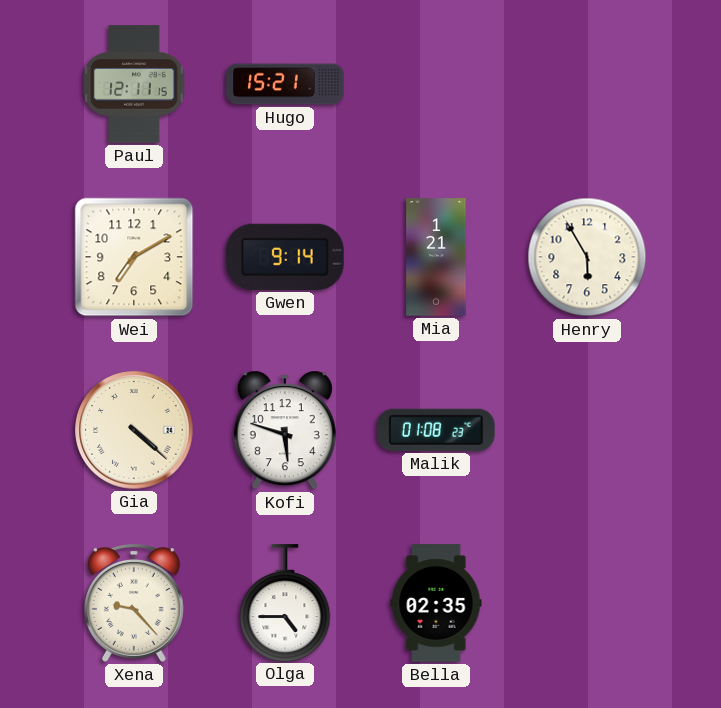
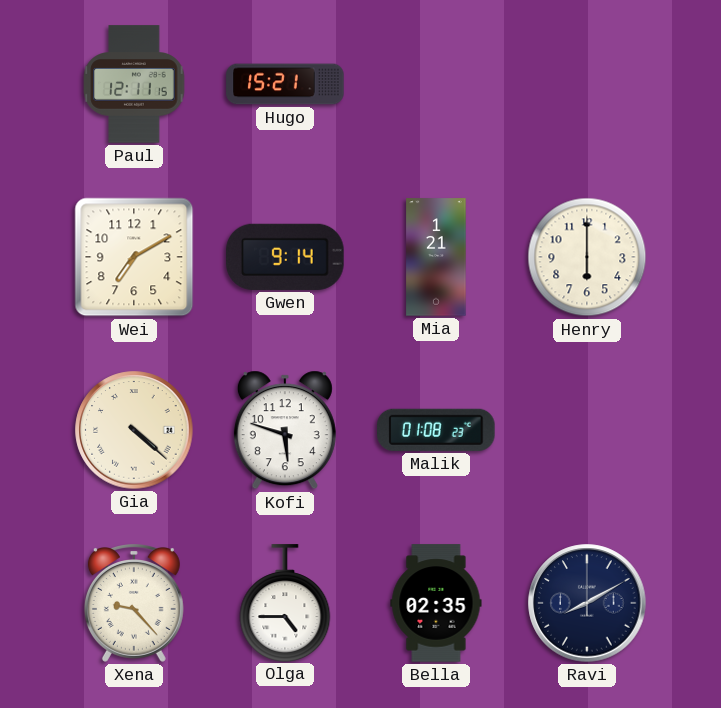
Henry: 5:55 -> 6:00
Ravi: none -> 8:10
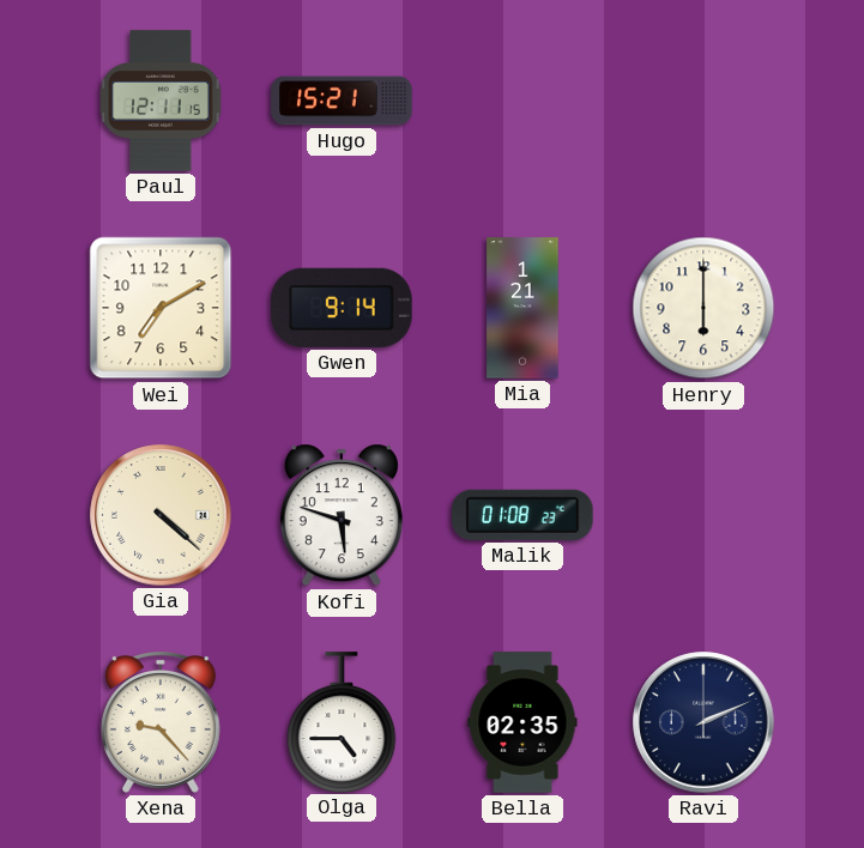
Ravi: 8:10 -> 2:11
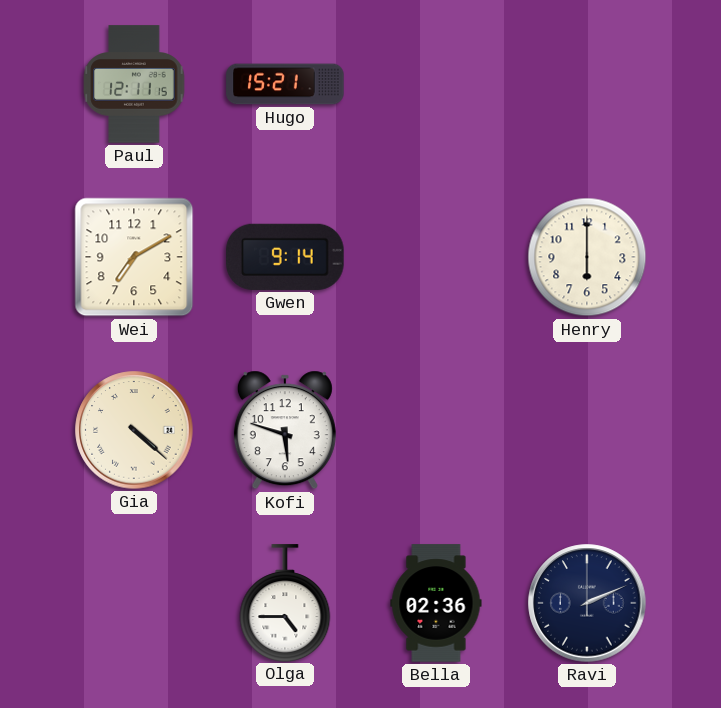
Mia: 1:21 -> none
Malik: 01:08 -> none
Xena: 9:23 -> none
Bella: 02:35 -> 02:36
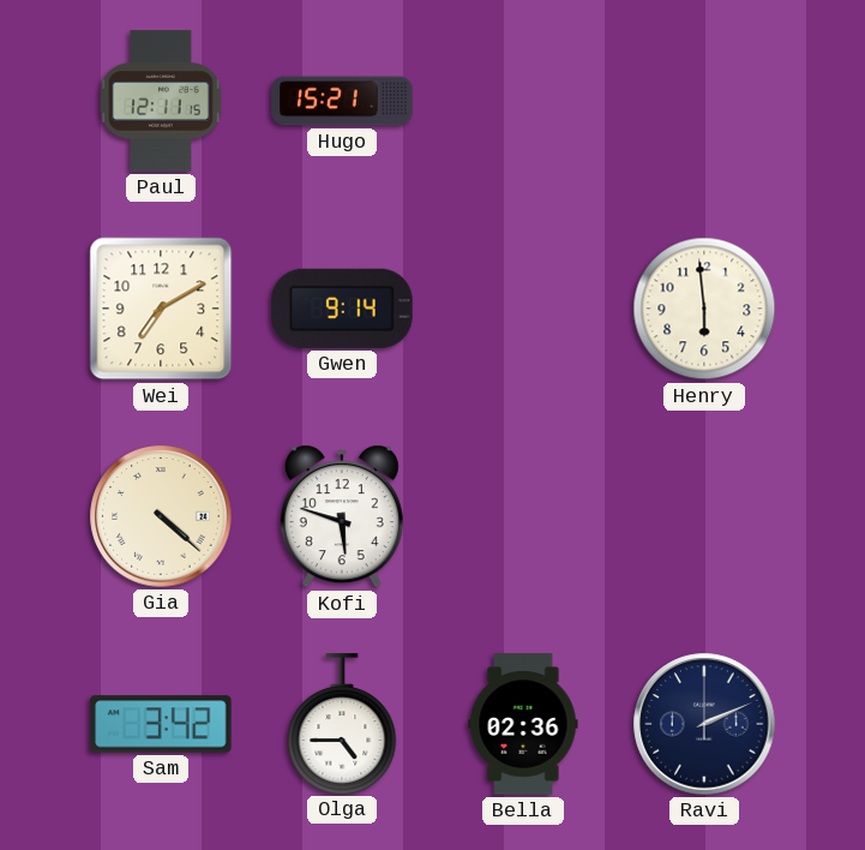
Henry: 6:00 -> 5:59
Sam: none -> 3:42
